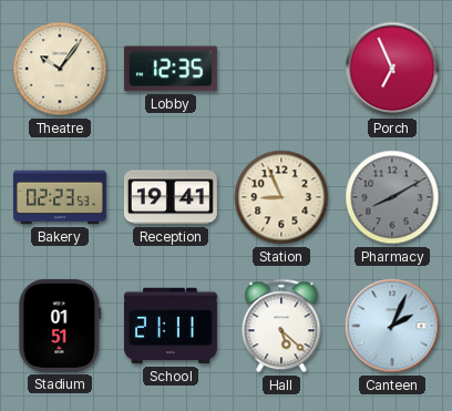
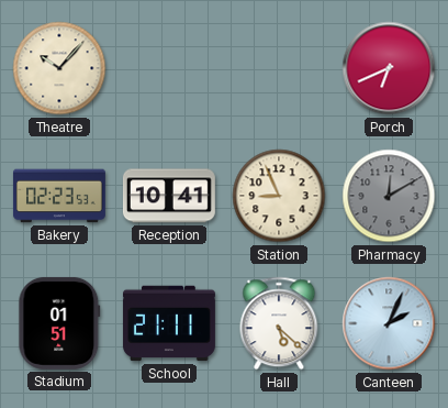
Theatre: 10:06 -> 10:07
Lobby: 12:35 -> none
Porch: 6:56 -> 6:41
Reception: 19:41 -> 10:41
Pharmacy: 8:10 -> 12:10
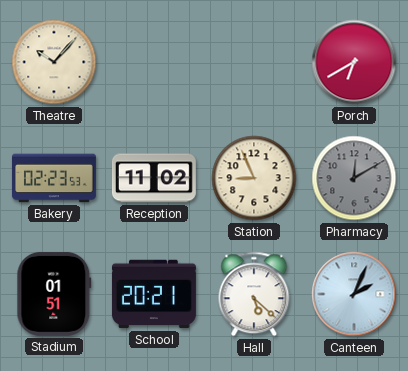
Porch: 6:41 -> 6:40
Reception: 10:41 -> 11:02
School: 21:11 -> 20:21
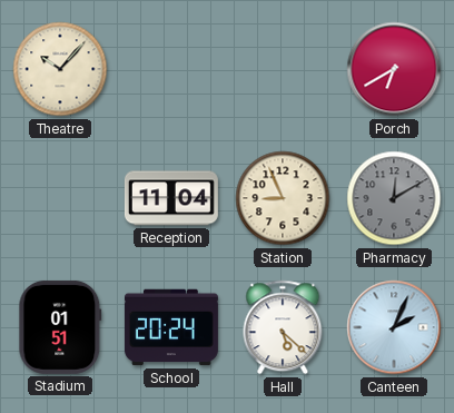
Bakery: 02:23 -> none
Reception: 11:02 -> 11:04
School: 20:21 -> 20:24
